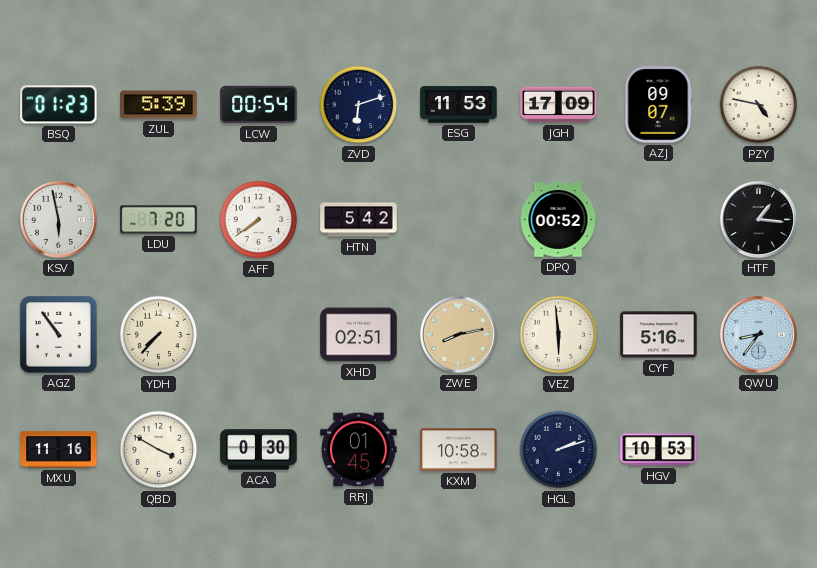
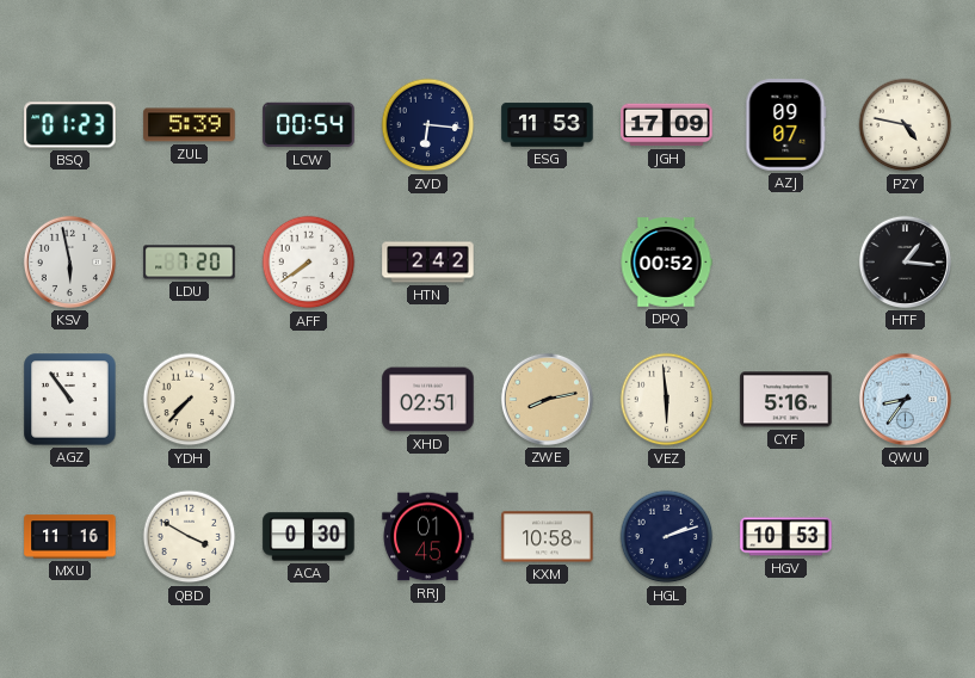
ZVD: 6:12 -> 6:16
HTN: 5:42 -> 2:42
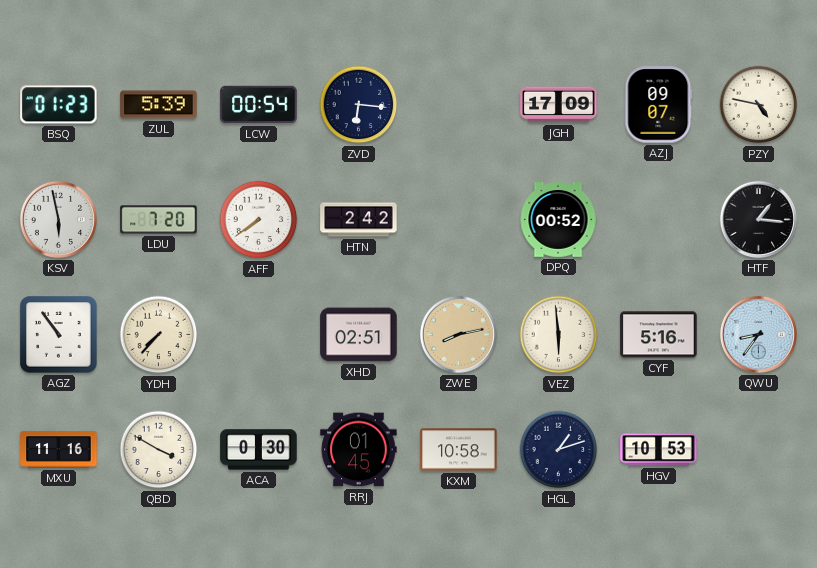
ESG: 11:53 -> none
HGL: 2:12 -> 1:12
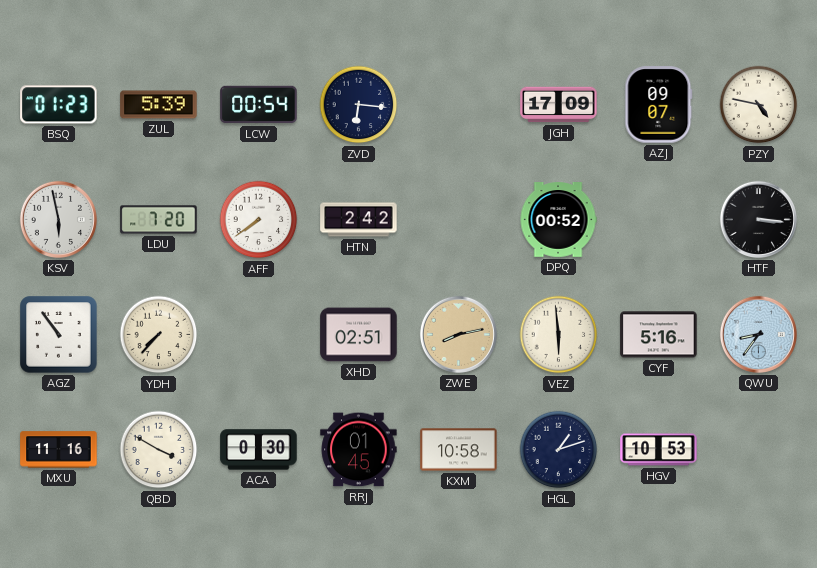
HTF: 1:16 -> 3:16
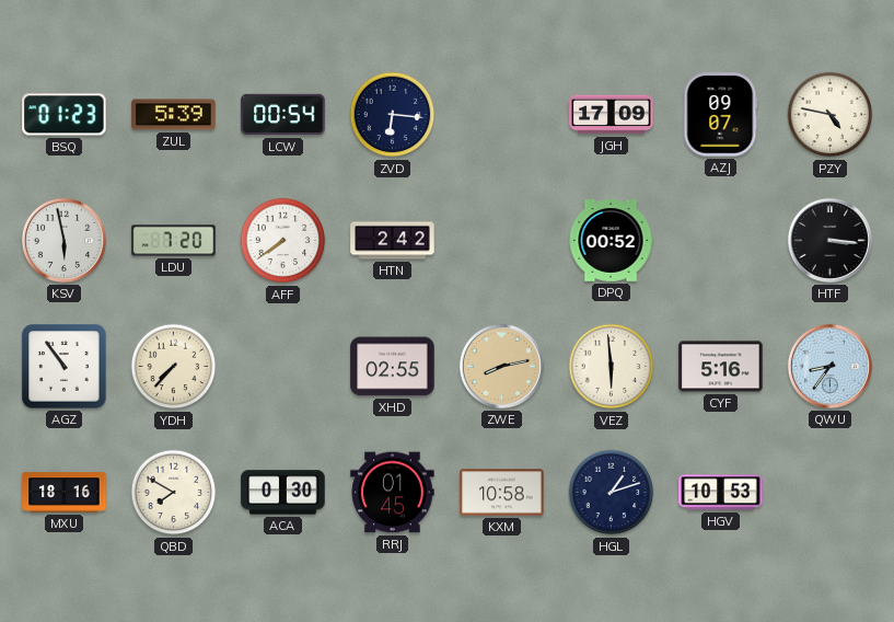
XHD: 02:51 -> 02:55
MXU: 11:16 -> 18:16
QBD: 3:50 -> 7:50
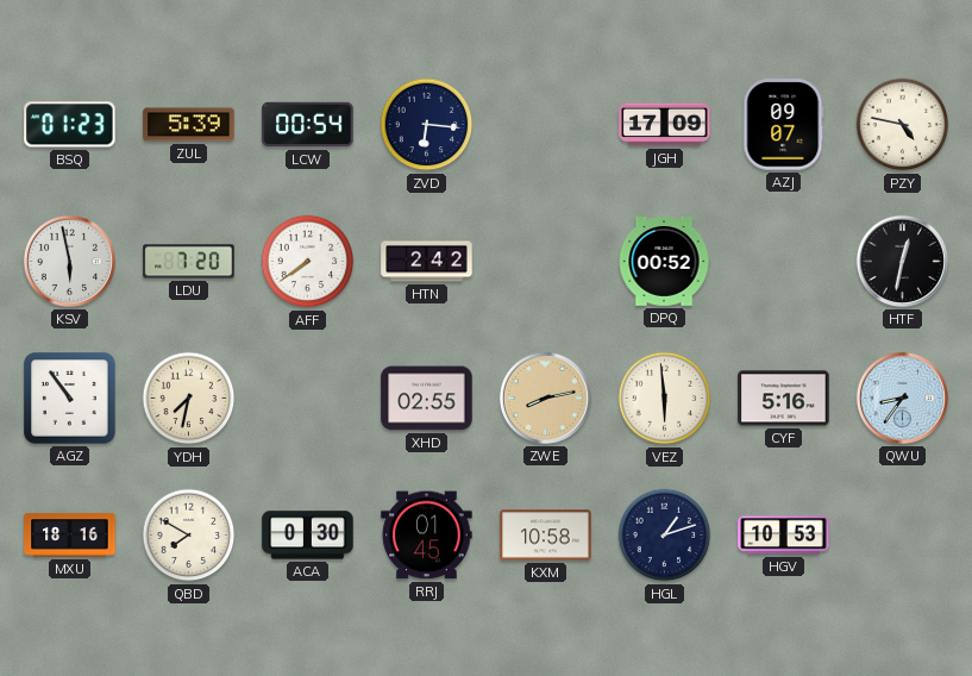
HTF: 3:16 -> 12:32
YDH: 7:37 -> 7:32
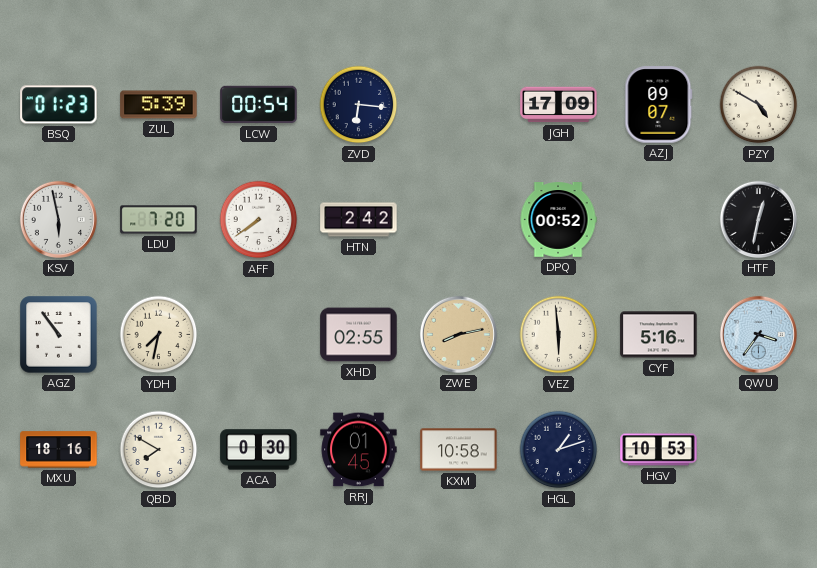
PZY: 4:47 -> 4:50
QWU: 8:36 -> 3:36
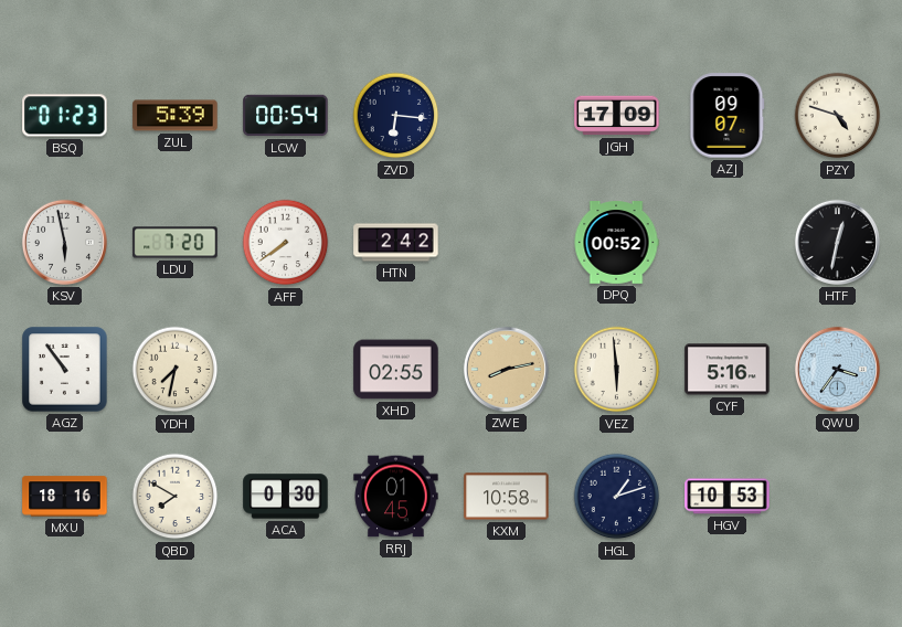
PZY: 4:50 -> 4:48
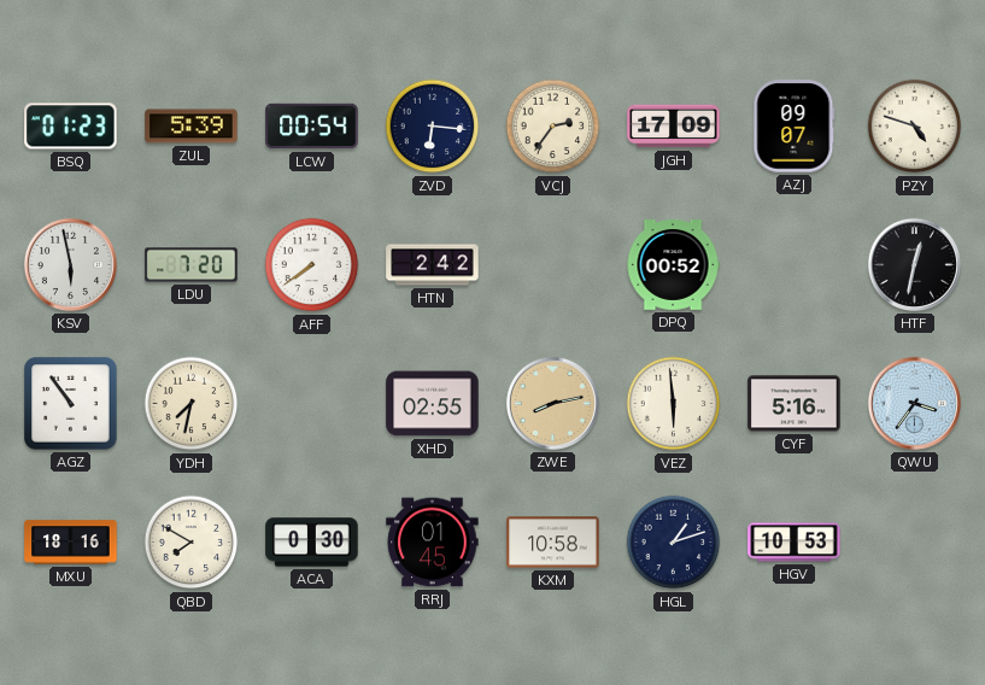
VCJ: none -> 2:36
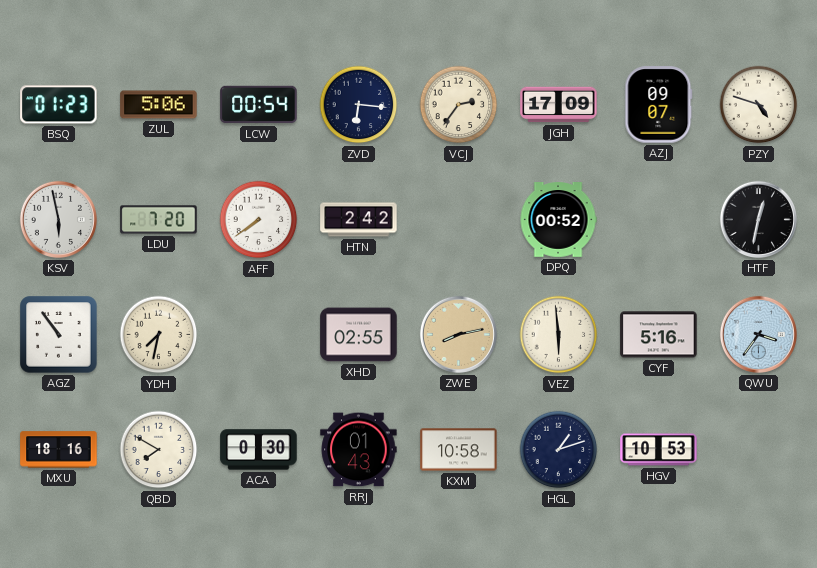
ZUL: 5:39 -> 5:06
RRJ: 01:45 -> 01:43
